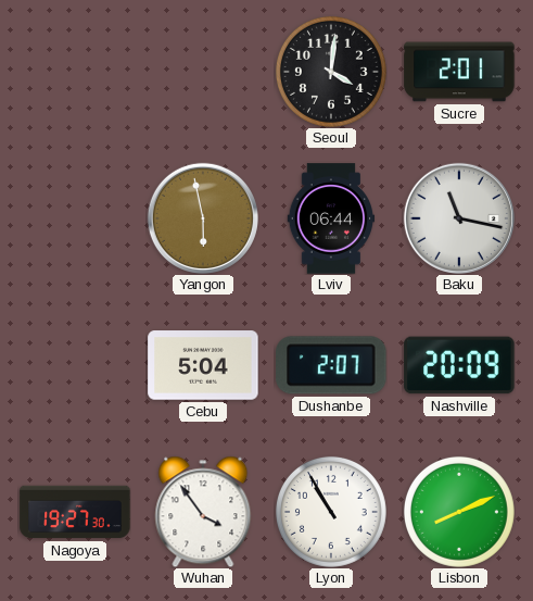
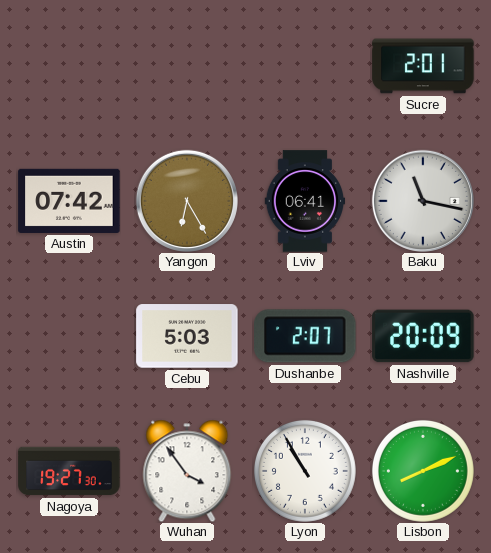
Seoul: 4:01 -> none
Austin: none -> 07:42
Yangon: 5:58 -> 6:25
Lviv: 06:44 -> 06:41
Cebu: 5:04 -> 5:03
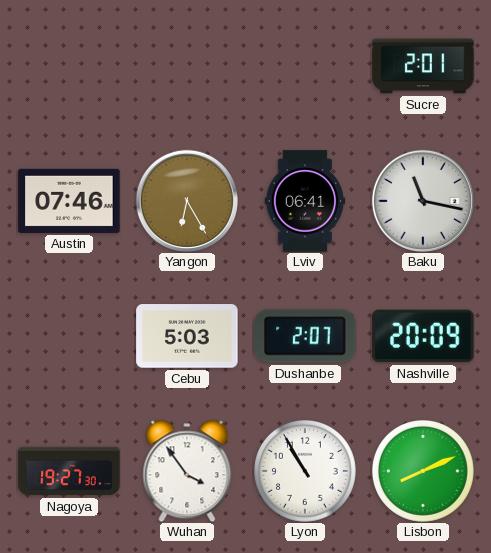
Austin: 07:42 -> 07:46
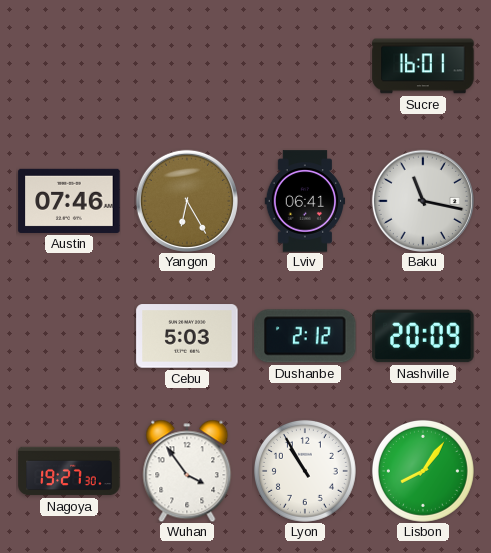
Sucre: 2:01 -> 16:01
Dushanbe: 2:07 -> 2:12
Lisbon: 8:11 -> 8:06
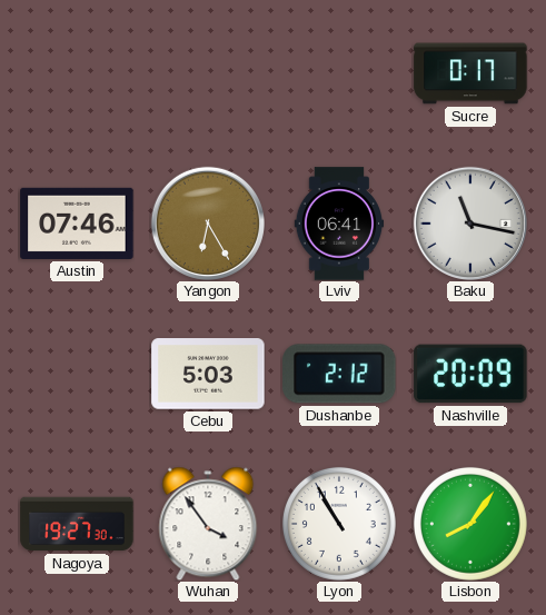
Sucre: 16:01 -> 0:17
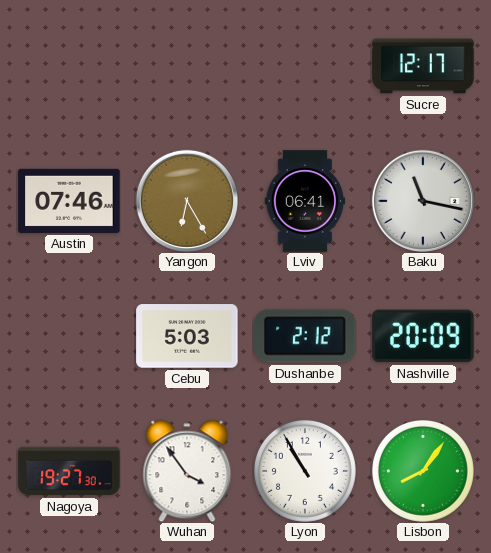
Sucre: 0:17 -> 12:17
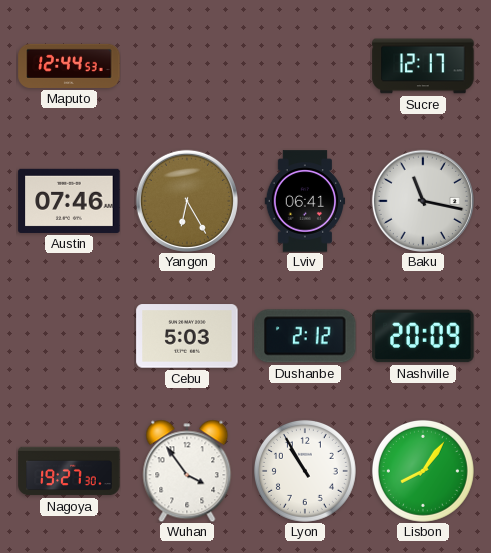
Maputo: none -> 12:44
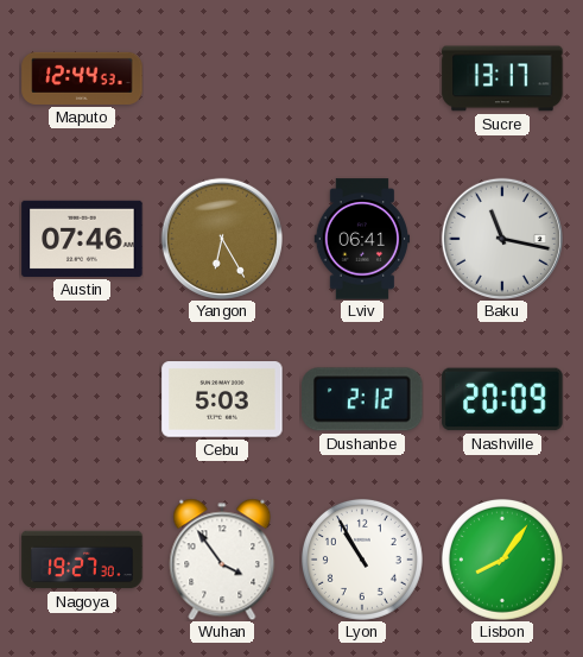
Sucre: 12:17 -> 13:17
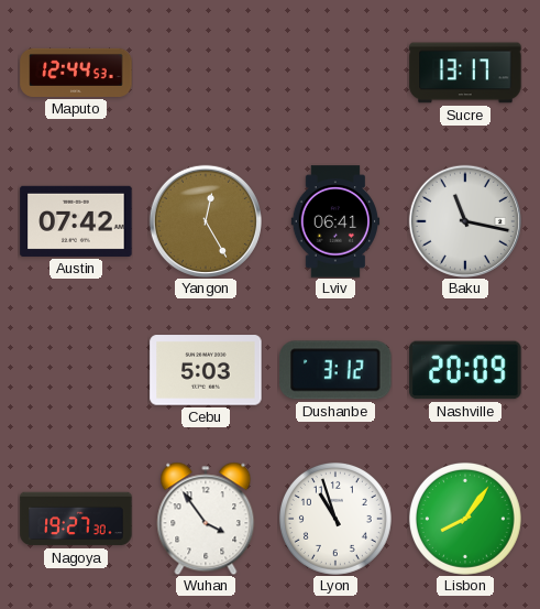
Austin: 07:46 -> 07:42
Yangon: 6:25 -> 12:25
Dushanbe: 2:12 -> 3:12
Lyon: 10:55 -> 10:57
